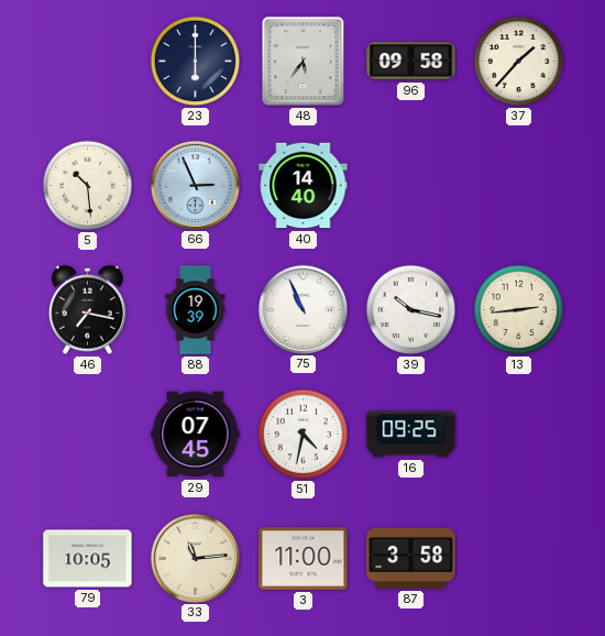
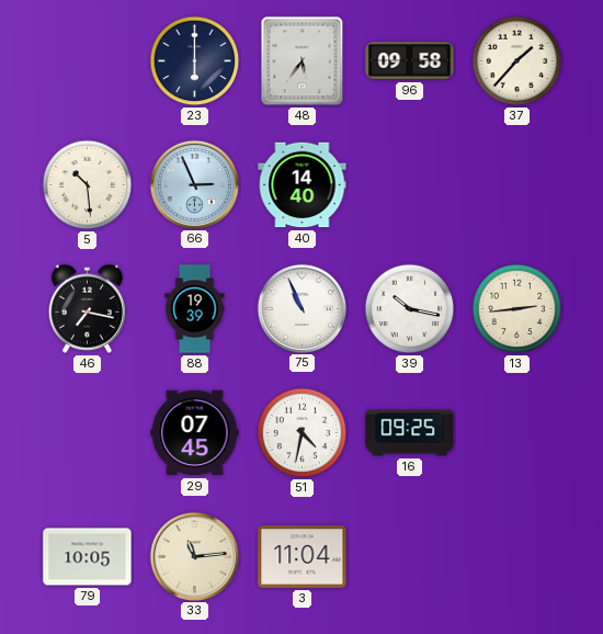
3: 11:00 -> 11:04
87: 3:58 -> none
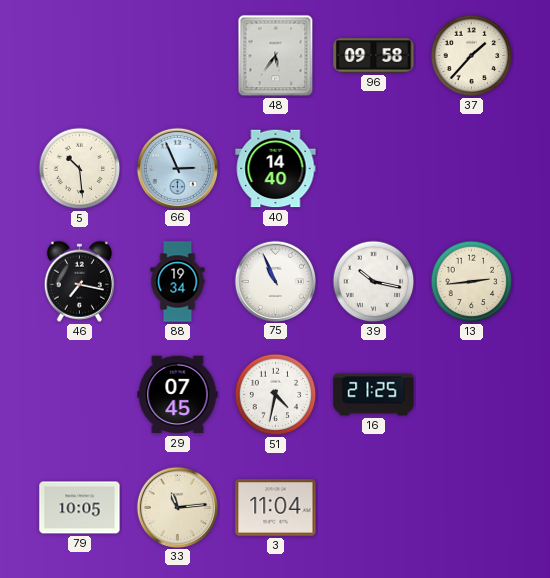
23: 6:00 -> none
88: 19:39 -> 19:34
16: 09:25 -> 21:25
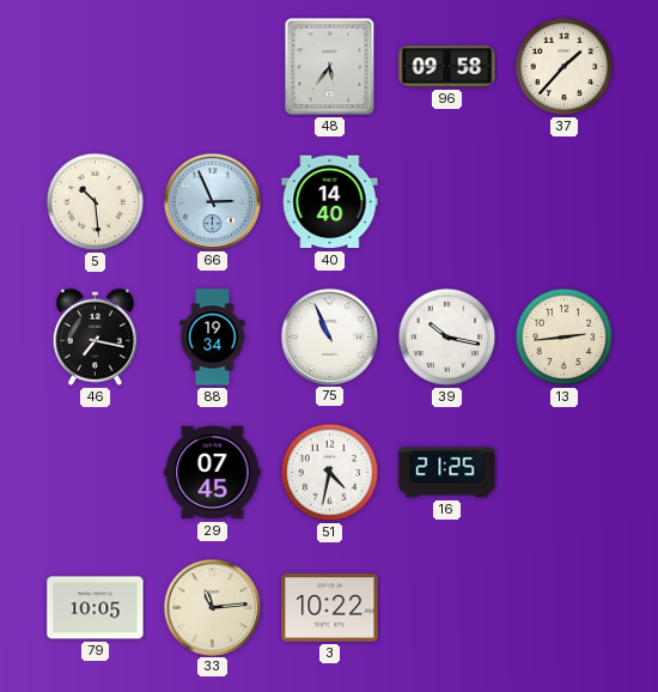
3: 11:04 -> 10:22
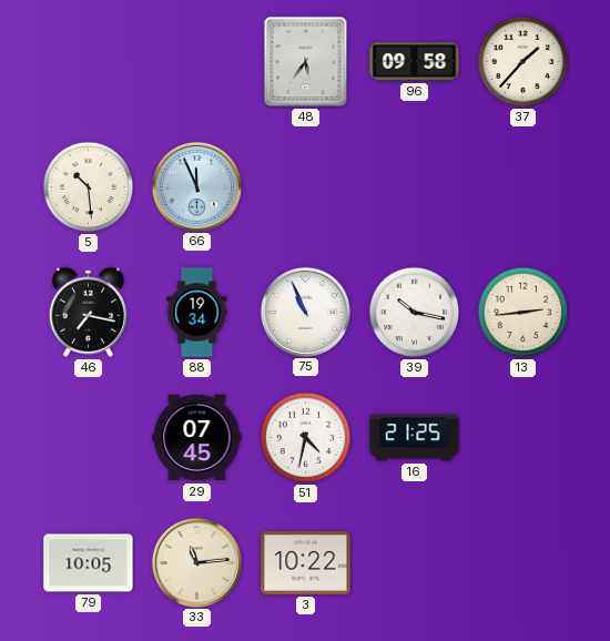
66: 2:56 -> 11:56
40: 14:40 -> none
